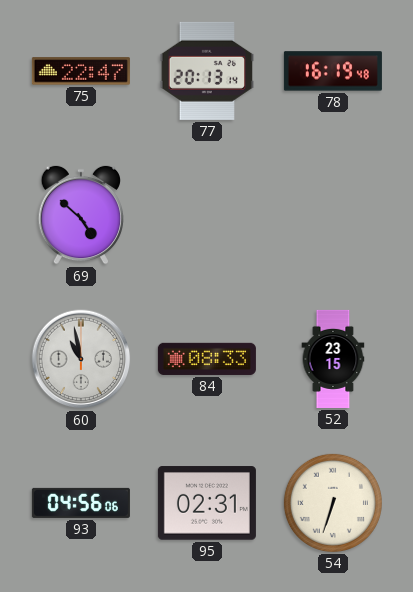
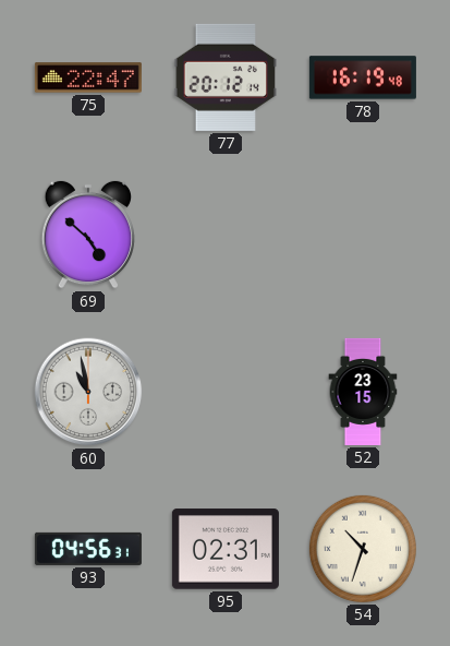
77: 20:13 -> 20:12
84: 08:33 -> none
93: 04:56:06 -> 04:56:31
54: 6:33 -> 10:33
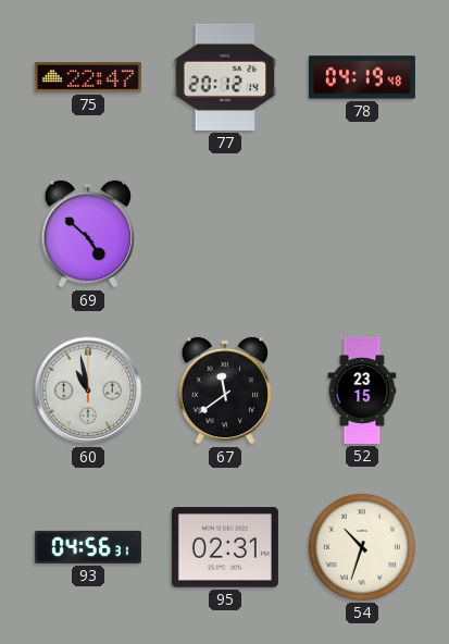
78: 16:19 -> 04:19
67: none -> 11:39
